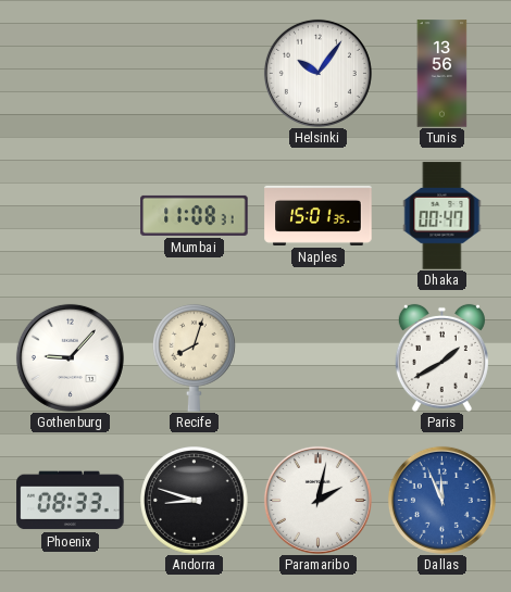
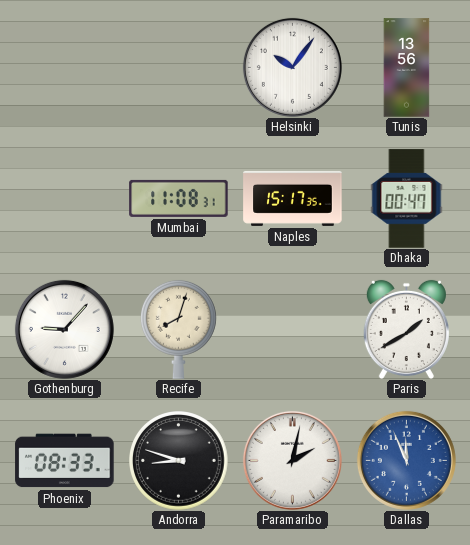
Naples: 15:01 -> 15:17
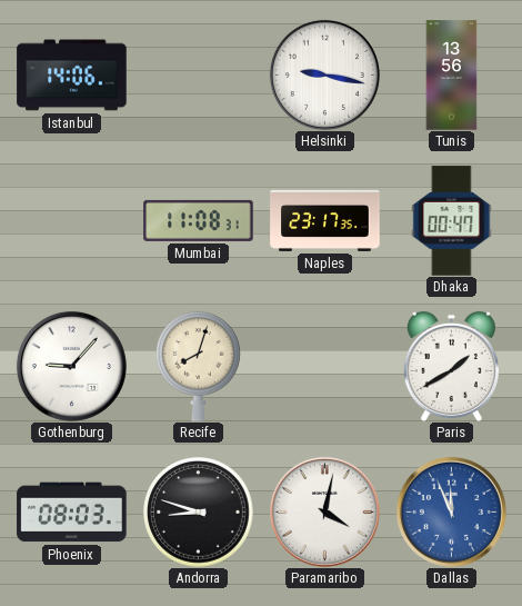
Istanbul: none -> 14:06
Helsinki: 10:06 -> 9:17
Naples: 15:17 -> 23:17
Phoenix: 08:33 -> 08:03
Paramaribo: 2:02 -> 4:02
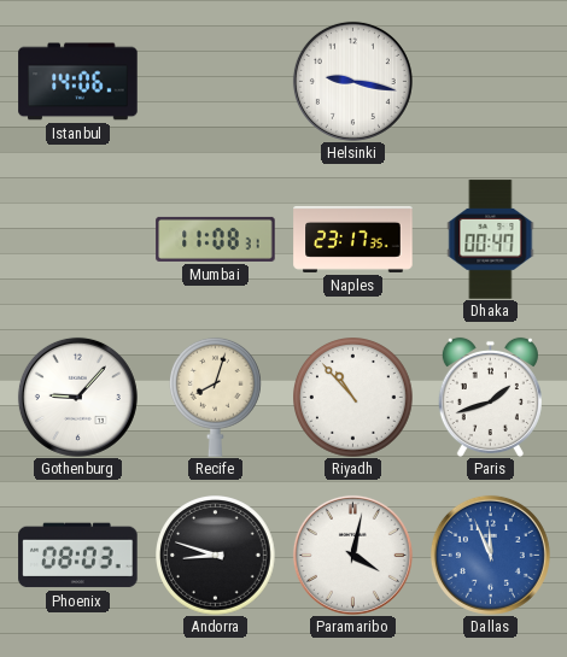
Tunis: 13:56 -> none
Riyadh: none -> 10:53
Paris: 1:40 -> 1:42
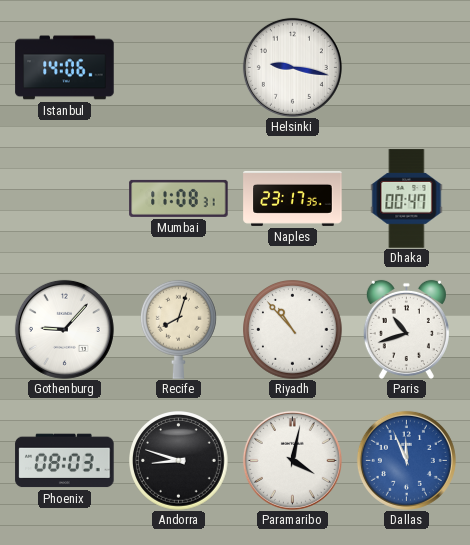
Paris: 1:42 -> 10:42
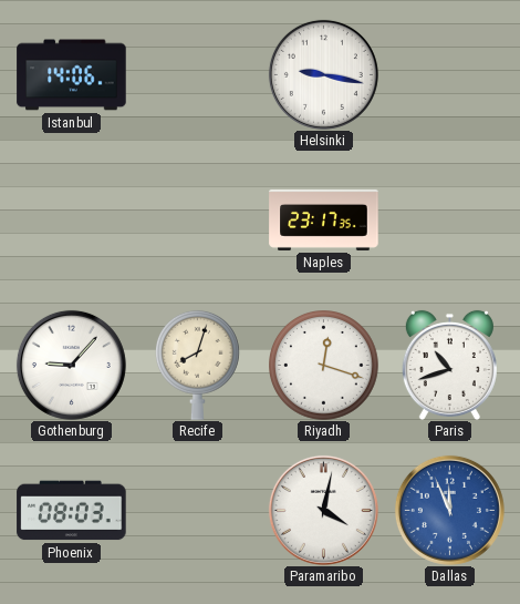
Mumbai: 11:08 -> none
Dhaka: 00:47 -> none
Riyadh: 10:53 -> 12:18
Andorra: 8:48 -> none
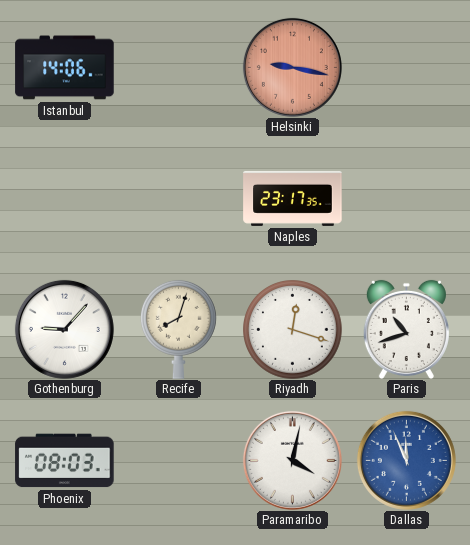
Helsinki dial: white -> salmon
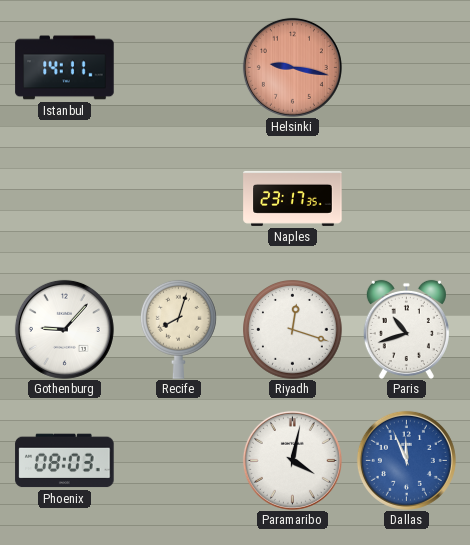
Istanbul: 14:06 -> 14:11
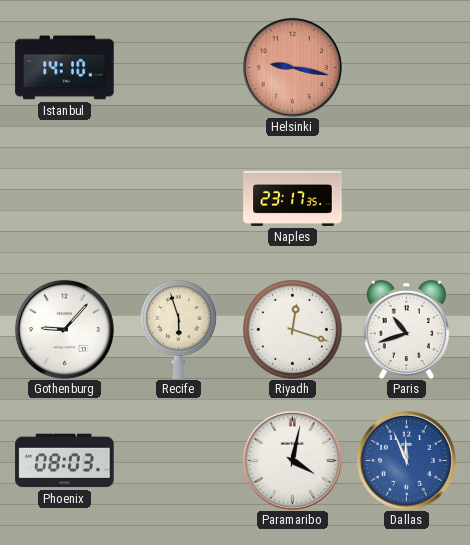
Istanbul: 14:11 -> 14:10
Recife: 8:03 -> 5:57
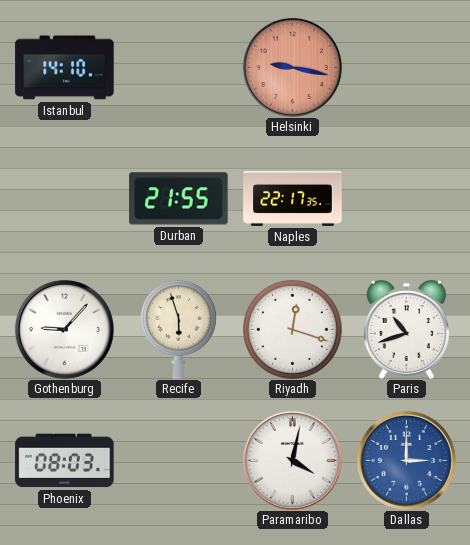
Durban: none -> 21:55
Naples: 23:17 -> 22:17
Dallas: 11:56 -> 3:00
